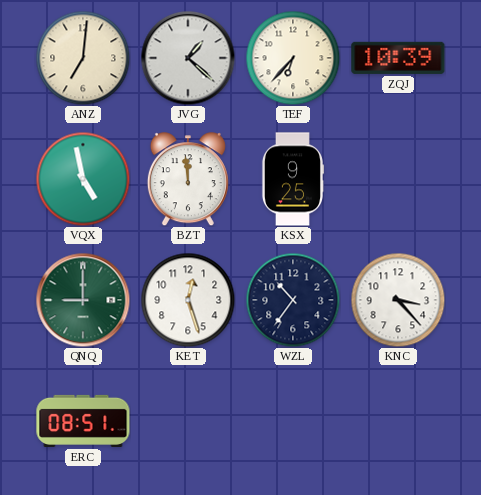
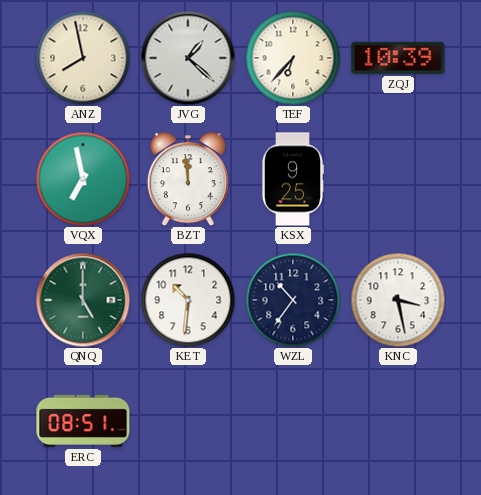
ANZ: 7:01 -> 7:58
VQX: 4:58 -> 6:58
QNQ: 9:00 -> 5:00
KET: 12:27 -> 10:31
KNC: 3:23 -> 3:28
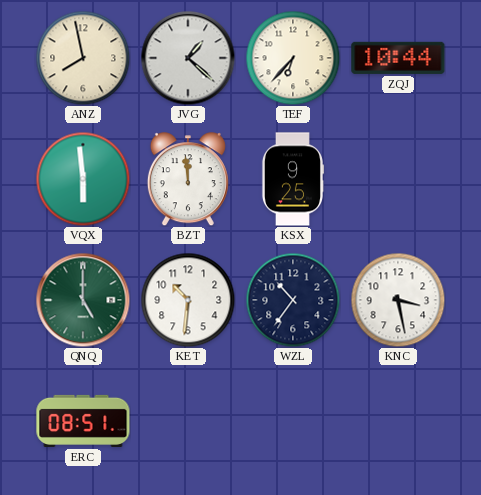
ZQJ: 10:39 -> 10:44
VQX: 6:58 -> 5:59
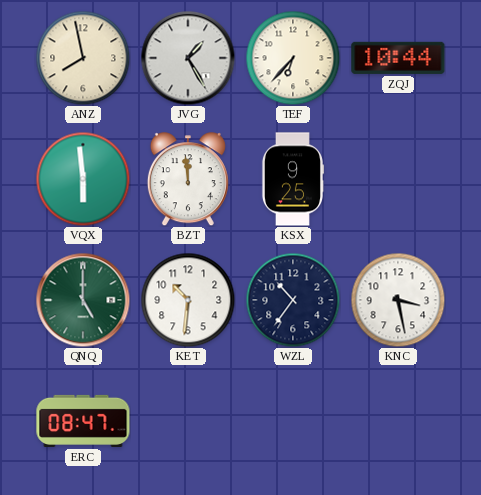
JVG: 1:22 -> 1:25
ERC: 08:51 -> 08:47
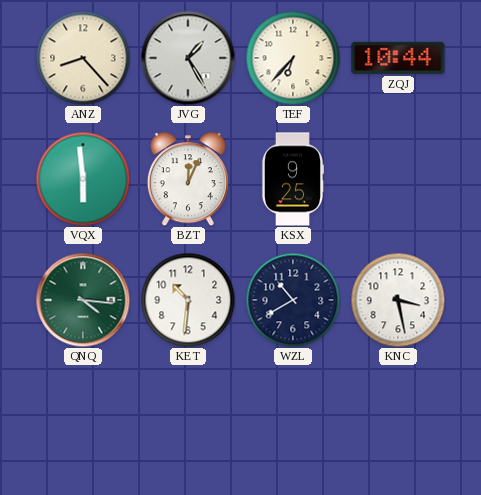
ANZ: 7:58 -> 8:23
BZT: 11:59 -> 12:04
QNQ: 5:00 -> 4:16
WZL: 10:36 -> 10:40
ERC: 08:47 -> none
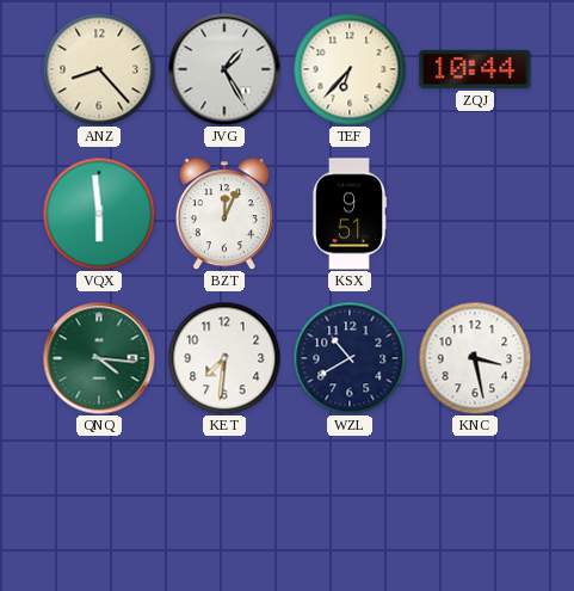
KSX: 9:25 -> 9:51
KET: 10:31 -> 7:31
